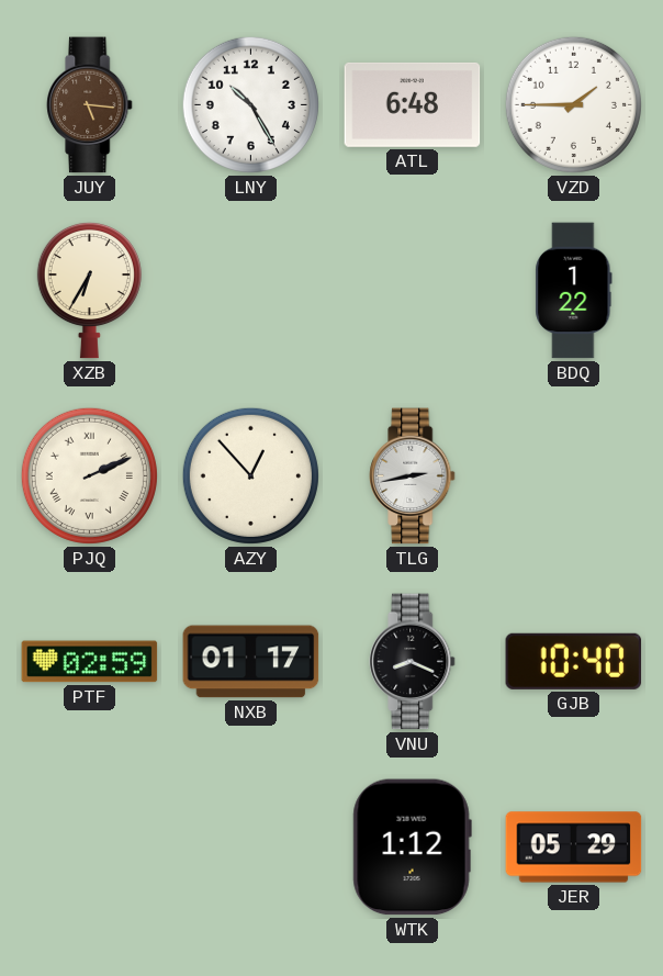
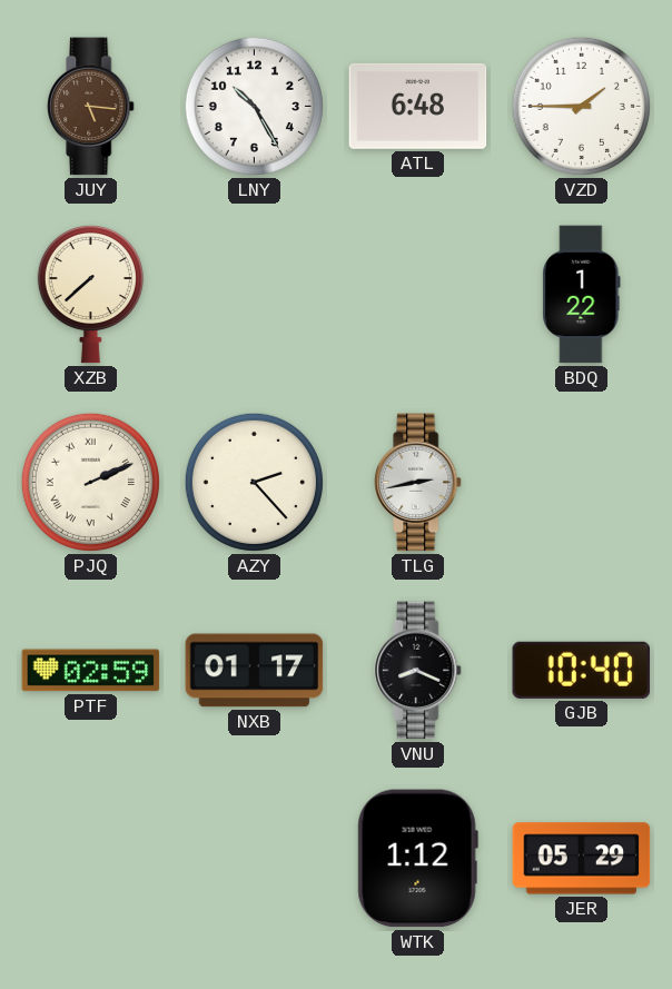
XZB: 6:35 -> 7:38
AZY: 12:53 -> 2:23
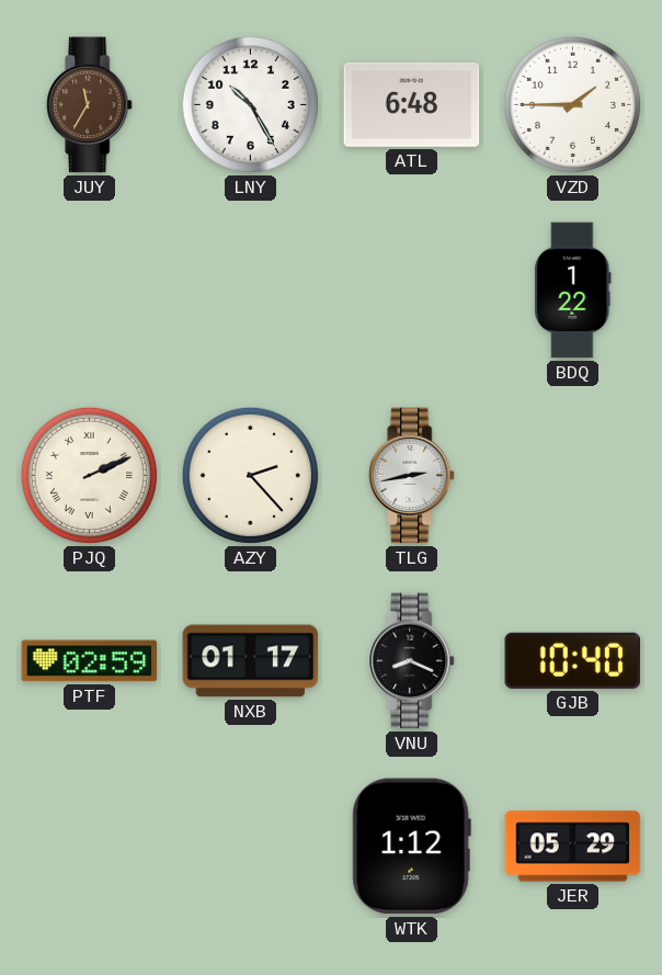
JUY: 5:16 -> 11:35
XZB: 7:38 -> none
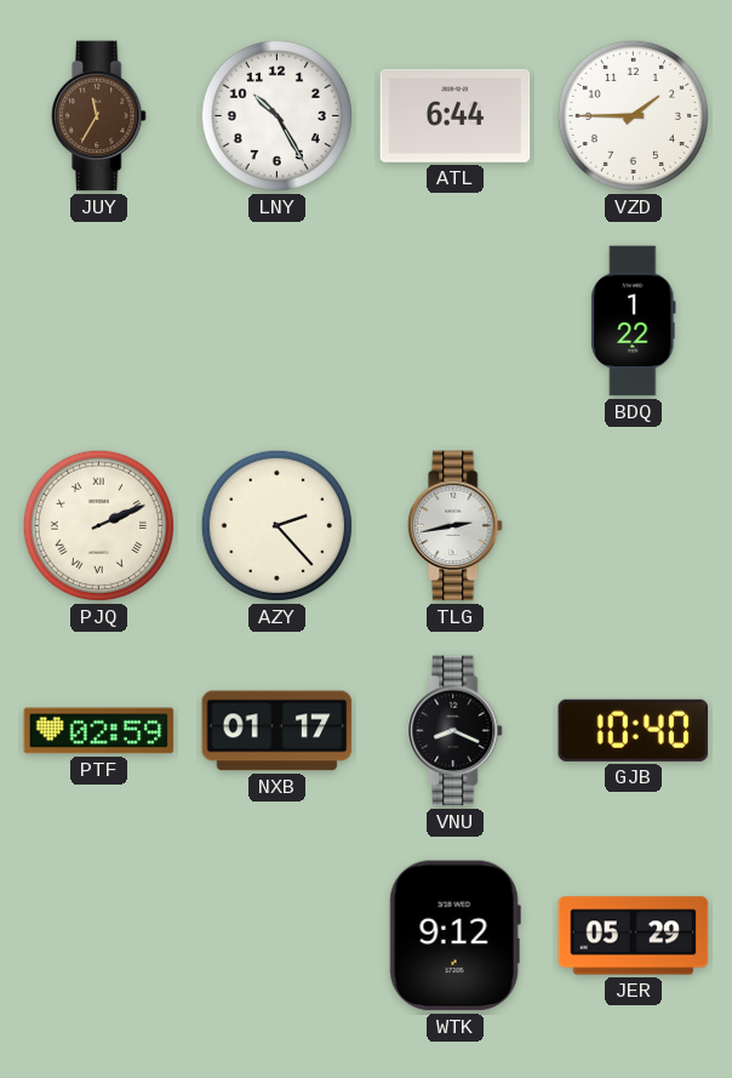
ATL: 6:48 -> 6:44
WTK: 1:12 -> 9:12
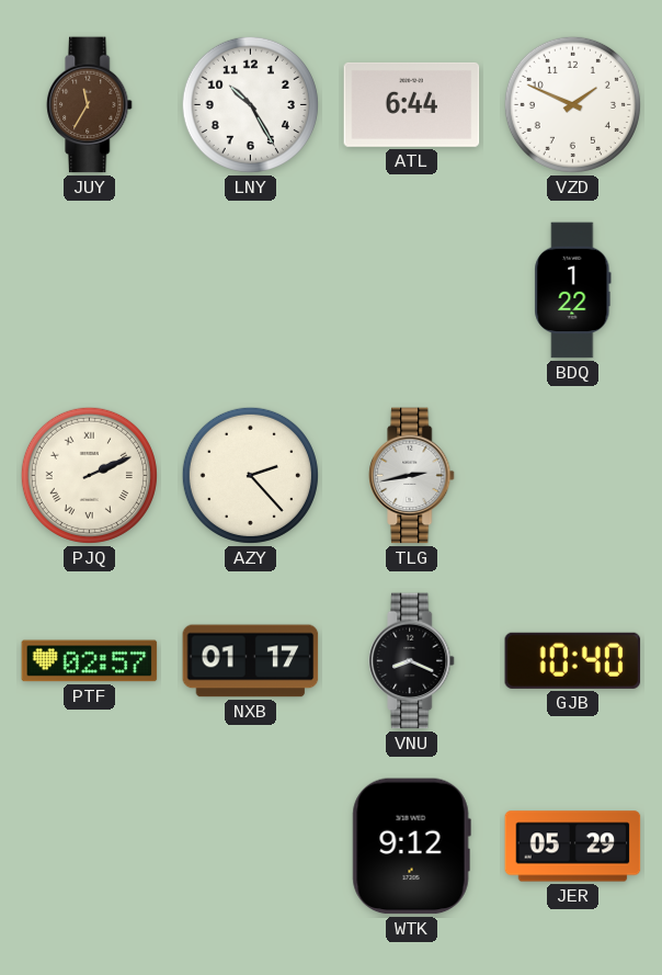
VZD: 1:45 -> 1:49
PTF: 02:59 -> 02:57
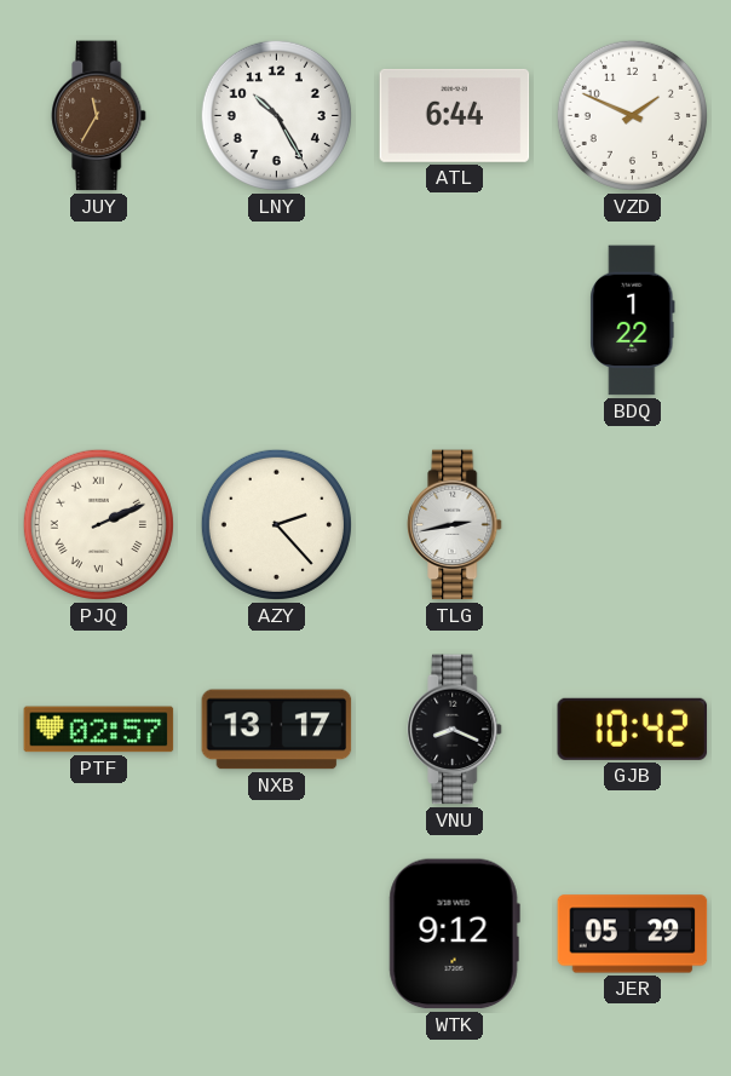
NXB: 01:17 -> 13:17
GJB: 10:40 -> 10:42
